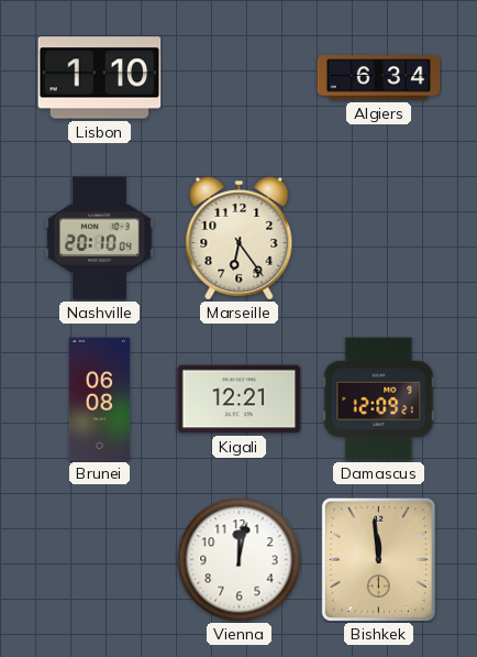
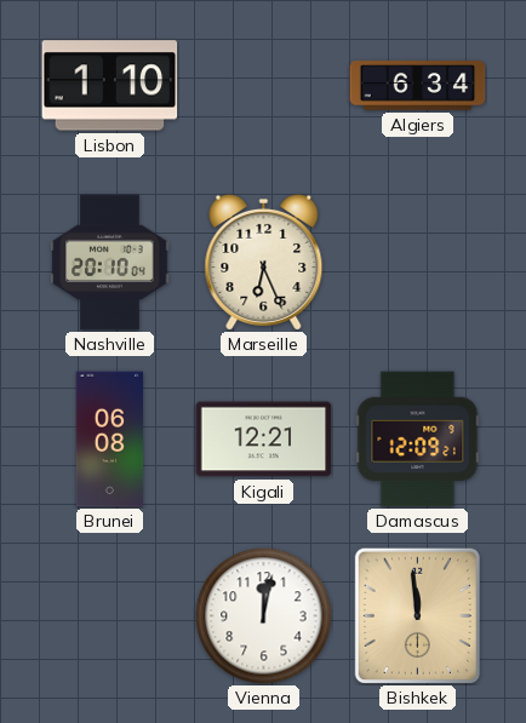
Marseille: 6:24 -> 6:26
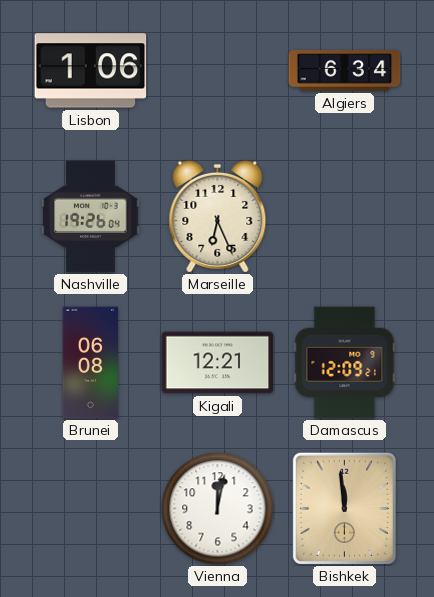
Lisbon: 1:10 -> 1:06
Nashville: 20:10 -> 19:26
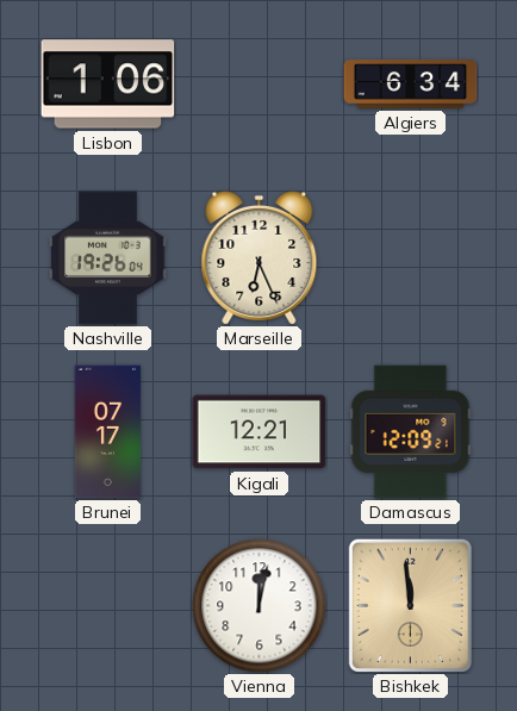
Brunei: 06:08 -> 07:17
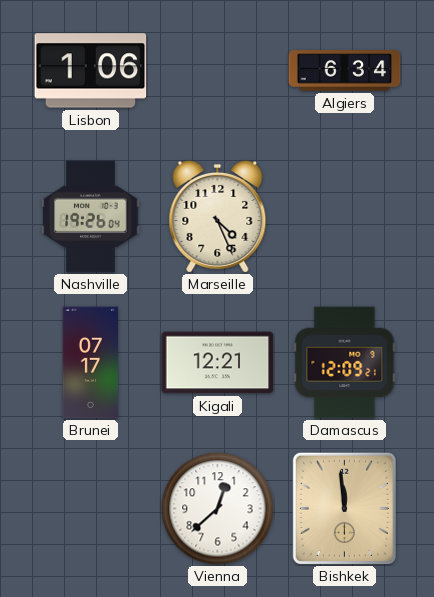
Marseille: 6:26 -> 4:26
Vienna: 12:02 -> 12:38
